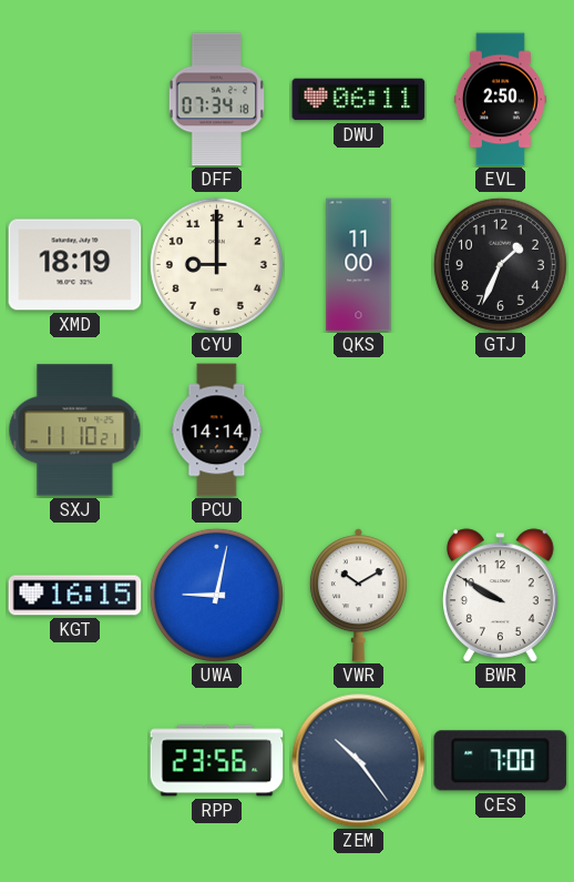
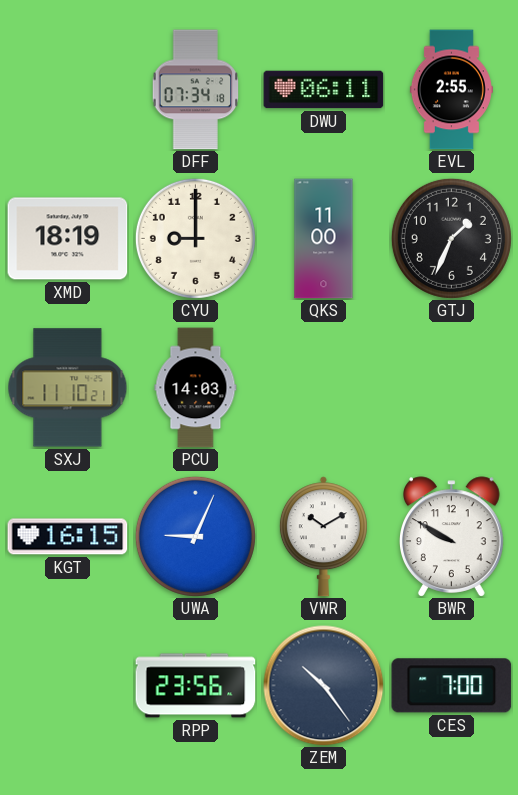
EVL: 2:50 -> 2:55
PCU: 14:14 -> 14:03
UWA: 9:02 -> 9:04
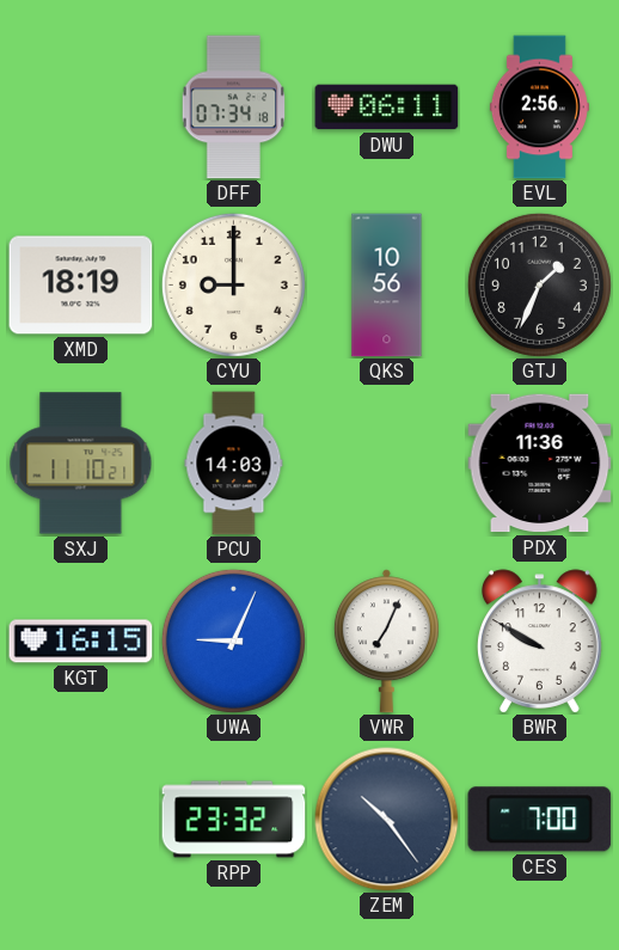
EVL: 2:55 -> 2:56
QKS: 11:00 -> 10:56
PDX: none -> 11:36
VWR: 10:10 -> 7:04
RPP: 23:56 -> 23:32
